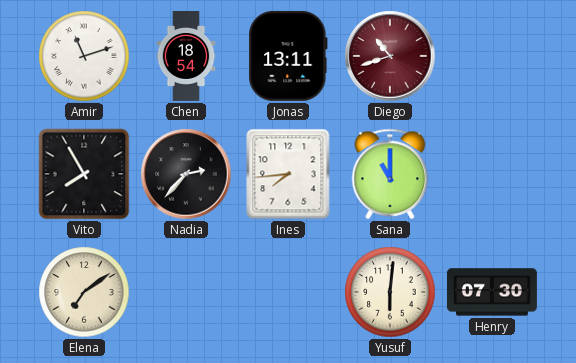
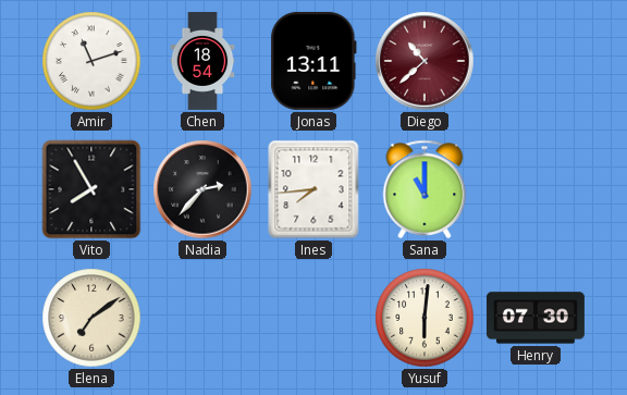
Diego: 10:42 -> 10:38
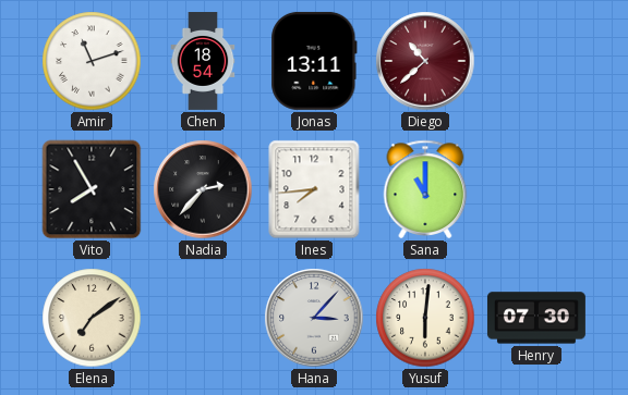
Hana: none -> 3:07
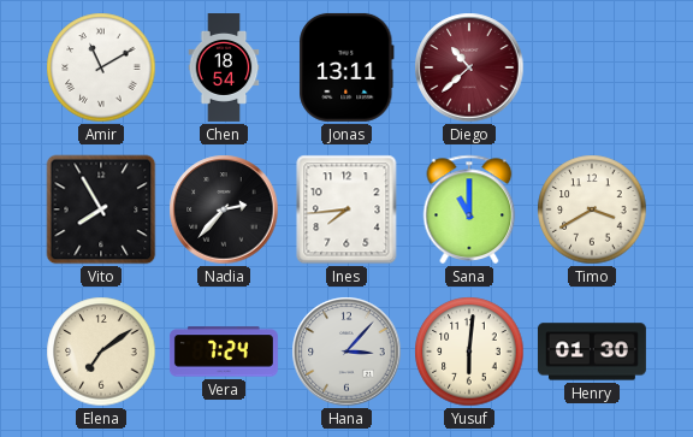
Amir: 11:12 -> 11:10
Timo: none -> 3:40
Vera: none -> 7:24
Henry: 07:30 -> 01:30
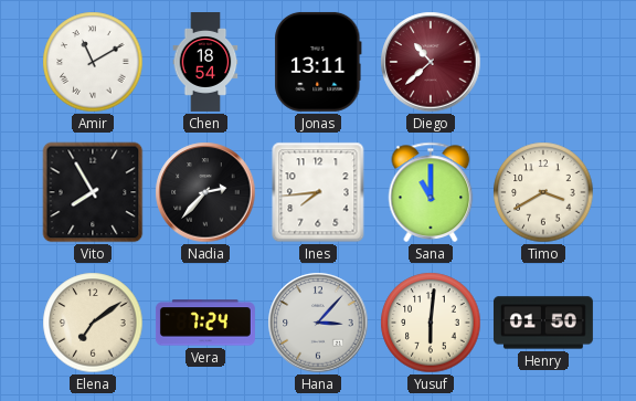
Henry: 01:30 -> 01:50
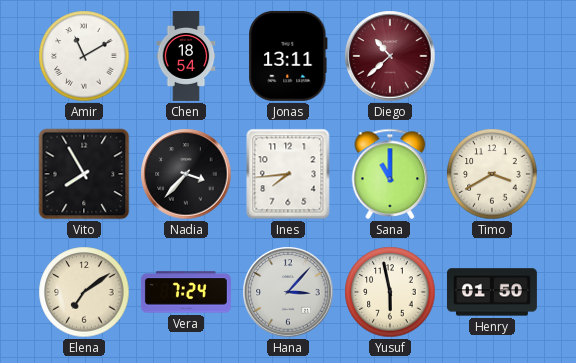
Nadia: 2:37 -> 3:37
Yusuf: 6:01 -> 5:58
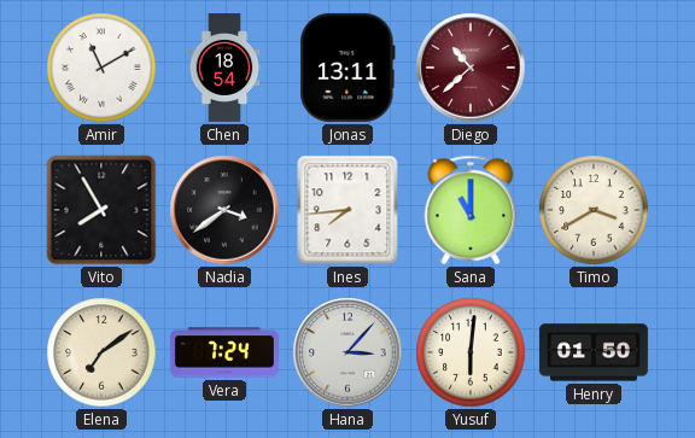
Nadia: 3:37 -> 3:39
Yusuf: 5:58 -> 6:01
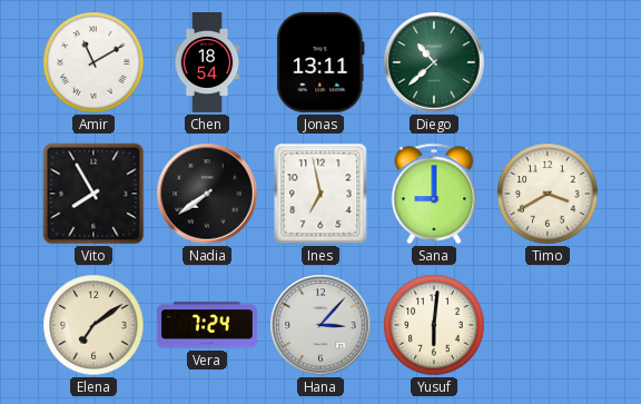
Diego dial: burgundy -> green
Nadia: 3:39 -> 7:39
Ines: 7:44 -> 6:58
Sana: 11:00 -> 9:00
Henry: 01:50 -> none
